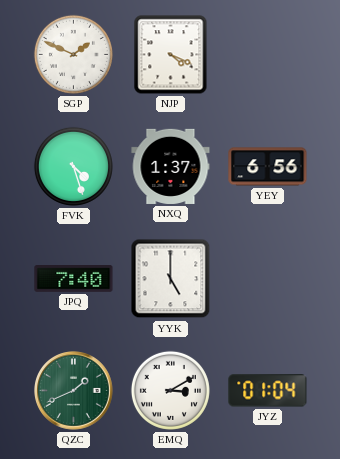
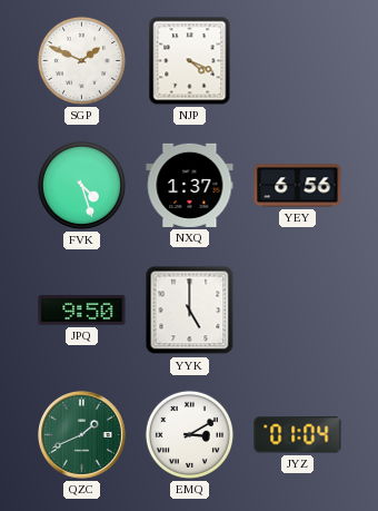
JPQ: 7:40 -> 9:50
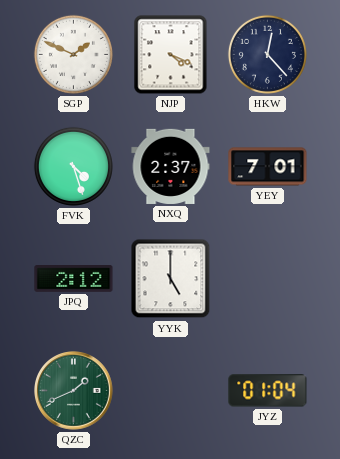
HKW: none -> 12:23
NXQ: 1:37 -> 2:37
YEY: 6:56 -> 7:01
JPQ: 9:50 -> 2:12
EMQ: 3:10 -> none
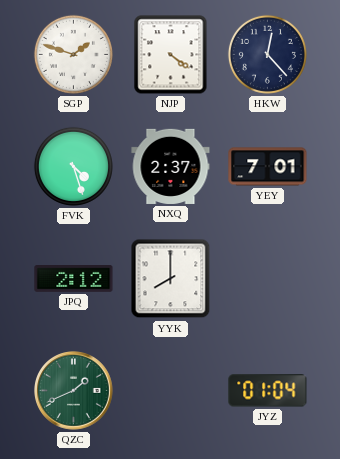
SGP: 1:49 -> 1:48
NJP: 4:19 -> 4:21
YYK: 5:00 -> 8:00
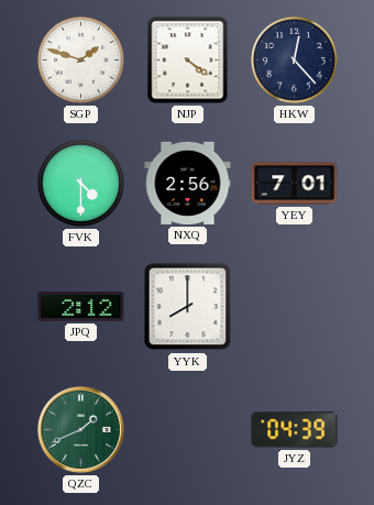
FVK: 4:27 -> 4:30
NXQ: 2:37 -> 2:56
JYZ: 01:04 -> 04:39
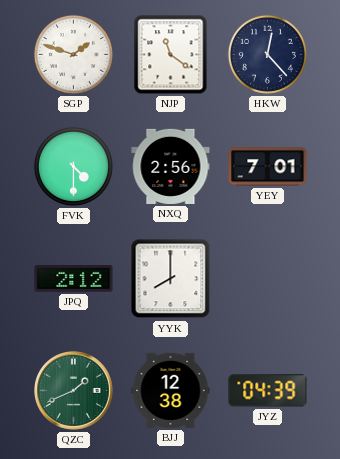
NJP: 4:21 -> 11:21
BJJ: none -> 12:38
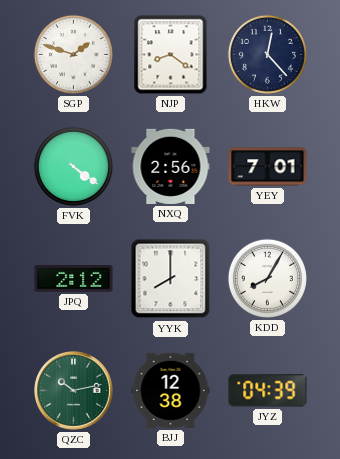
NJP: 11:21 -> 8:21
FVK: 4:30 -> 4:21
KDD: none -> 8:05
QZC: 1:41 -> 10:13
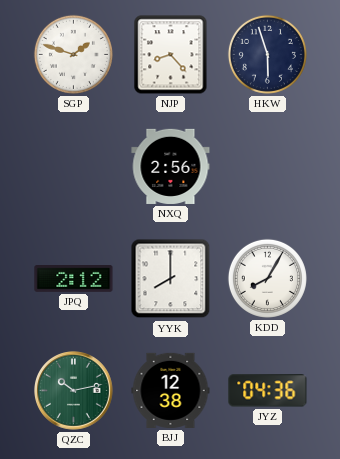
NJP: 8:21 -> 8:23
HKW: 12:23 -> 5:57
FVK: 4:21 -> none
YEY: 7:01 -> none
JYZ: 04:39 -> 04:36
